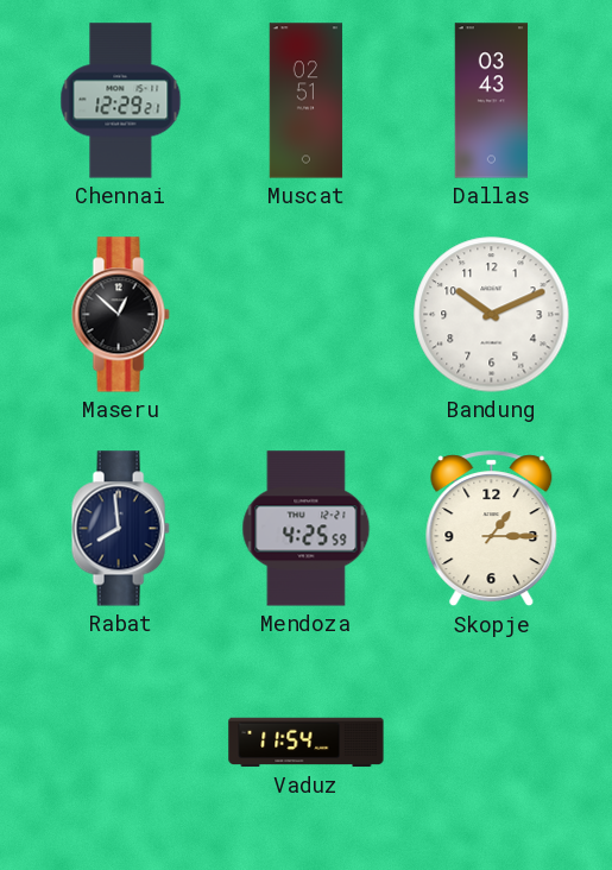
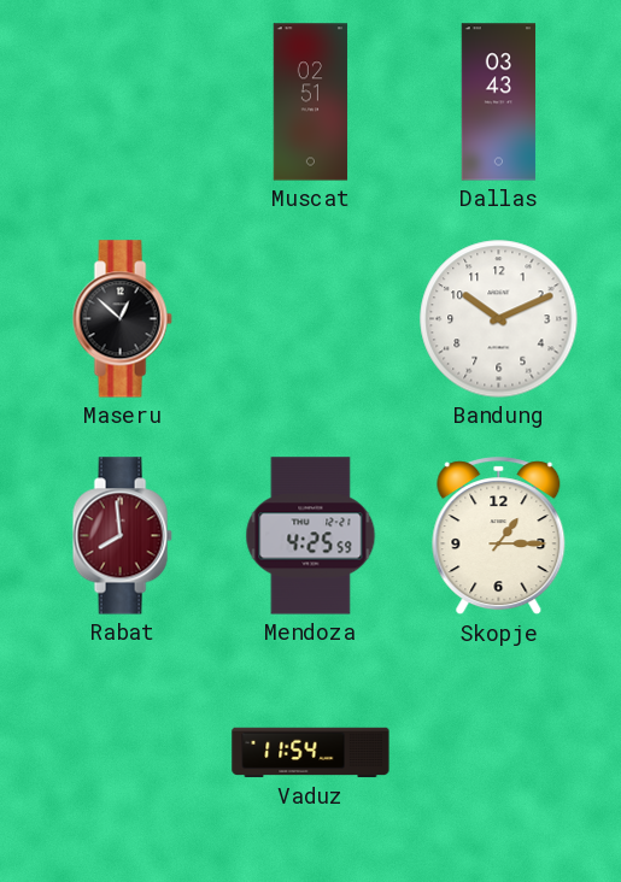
Chennai: 12:29 -> none
Rabat dial: navy -> burgundy
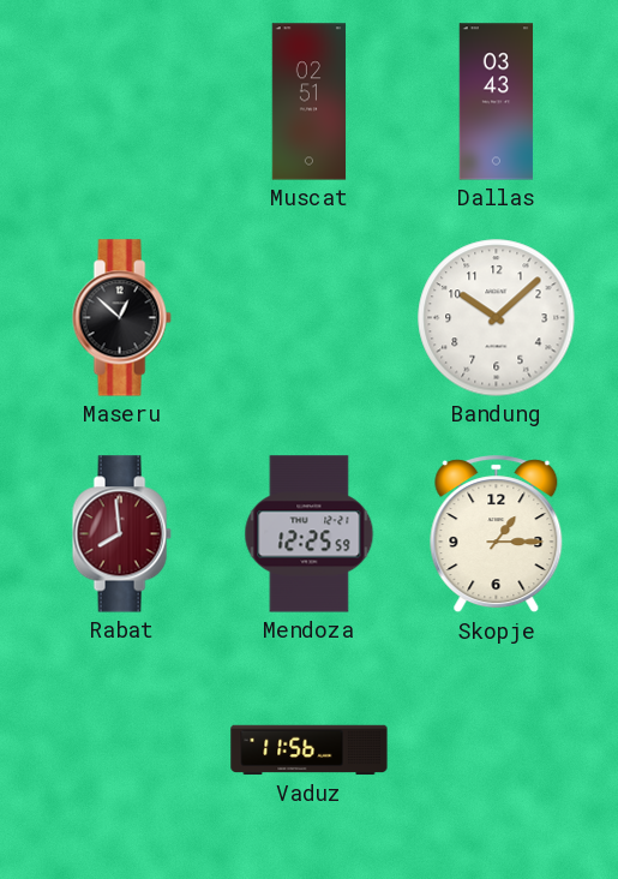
Bandung: 10:11 -> 10:08
Mendoza: 4:25 -> 12:25
Vaduz: 11:54 -> 11:56
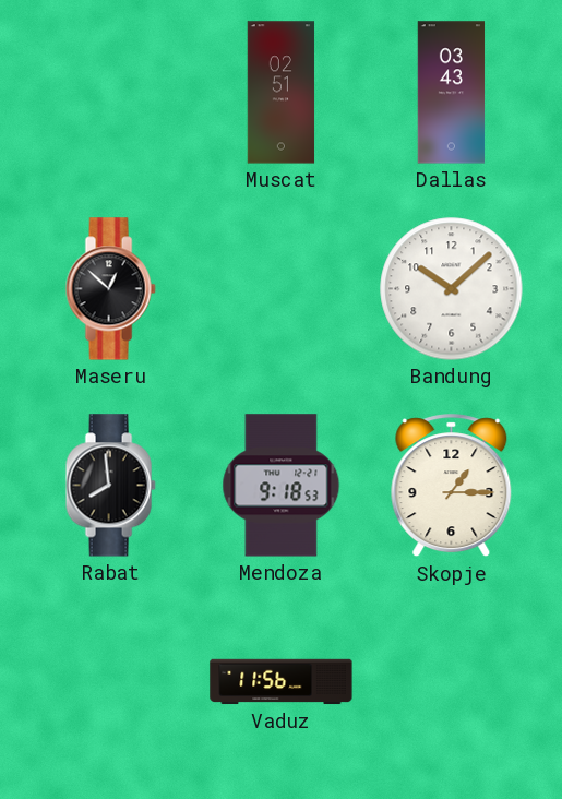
Rabat dial: burgundy -> black
Mendoza: 12:25 -> 9:18
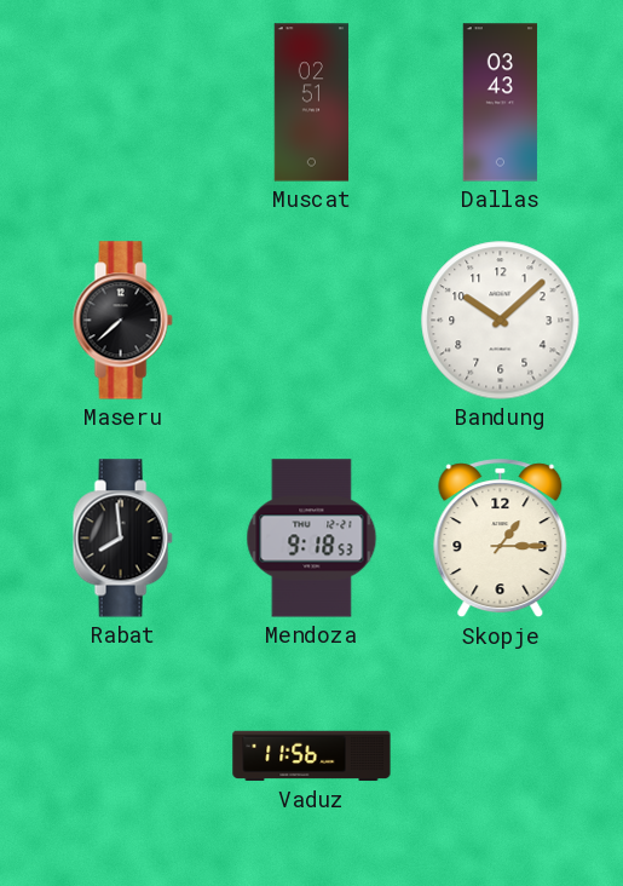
Maseru: 12:52 -> 7:38
